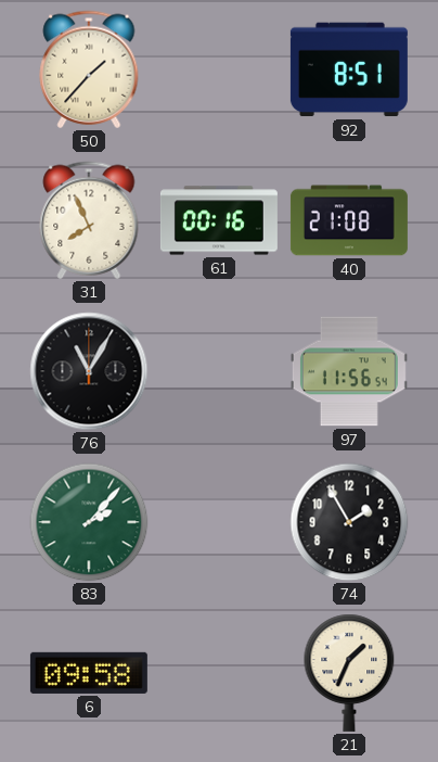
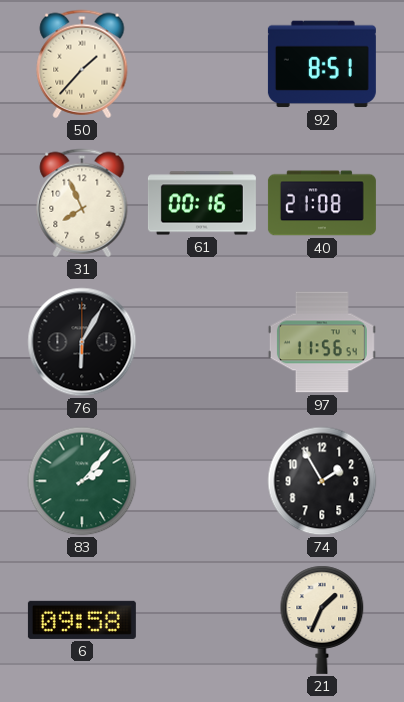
76: 11:05 -> 6:05
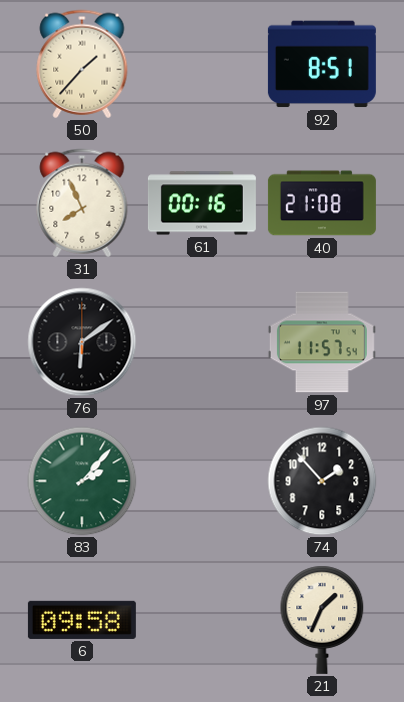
76: 6:05 -> 6:09
97: 11:56 -> 11:57
74: 1:55 -> 1:53
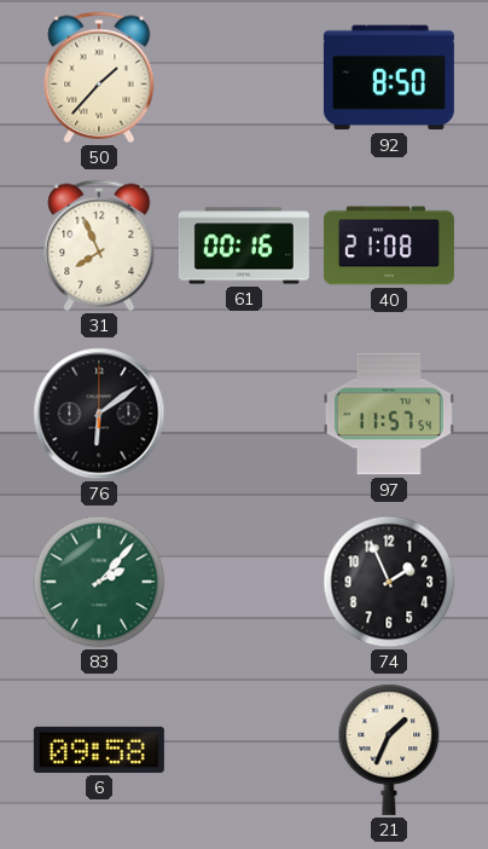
92: 8:51 -> 8:50
74: 1:53 -> 1:56
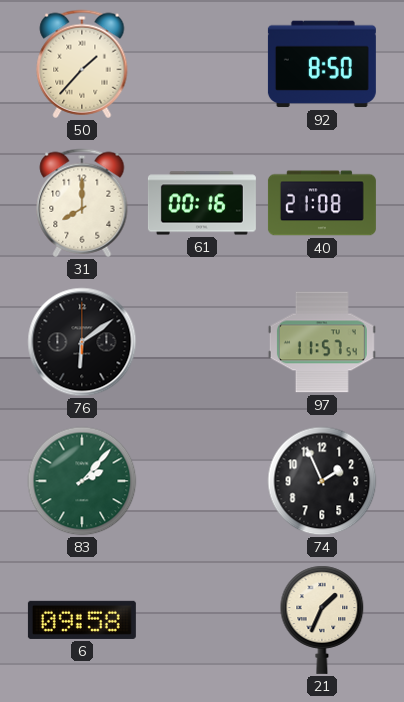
31: 7:56 -> 8:00
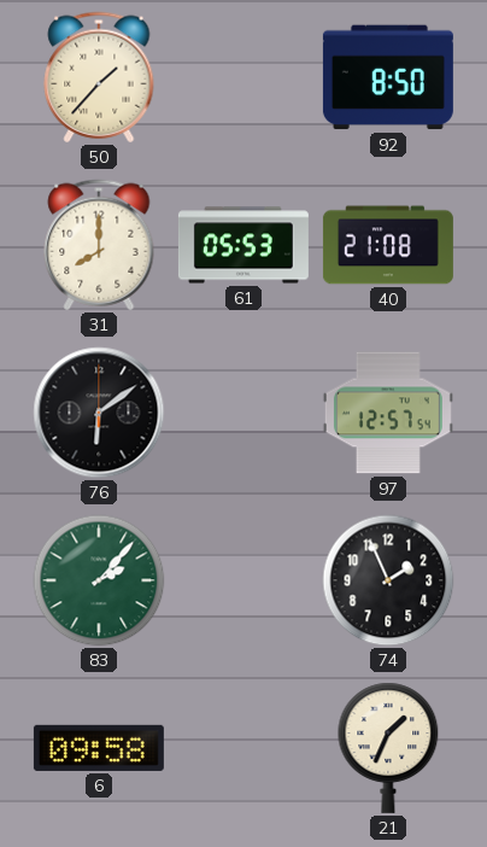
61: 00:16 -> 05:53
97: 11:57 -> 12:57
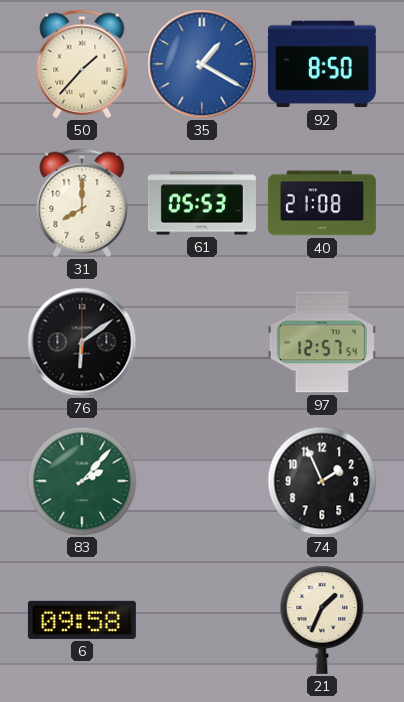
35: none -> 1:20
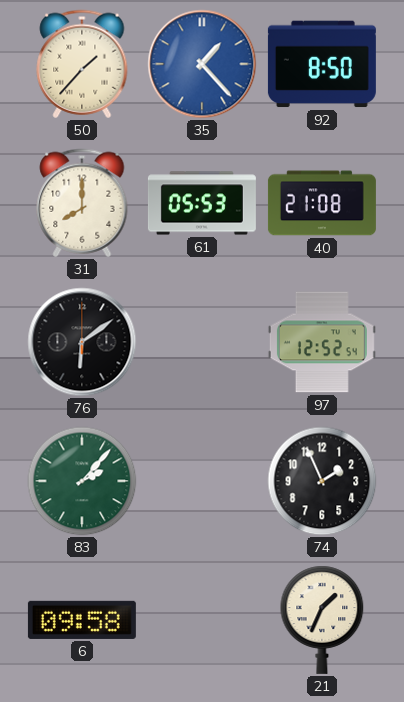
35: 1:20 -> 1:23
97: 12:57 -> 12:52
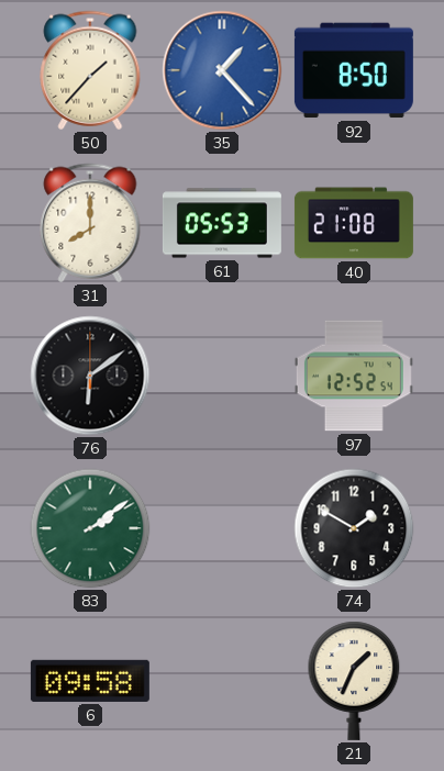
83: 2:07 -> 2:09
74: 1:56 -> 1:50
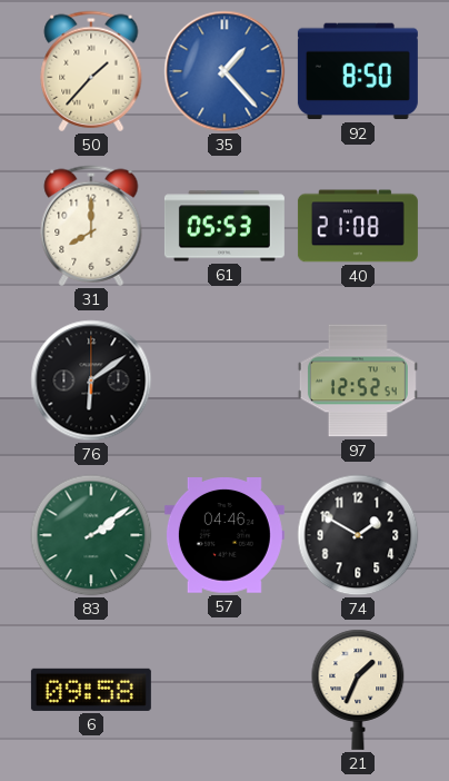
57: none -> 04:46
